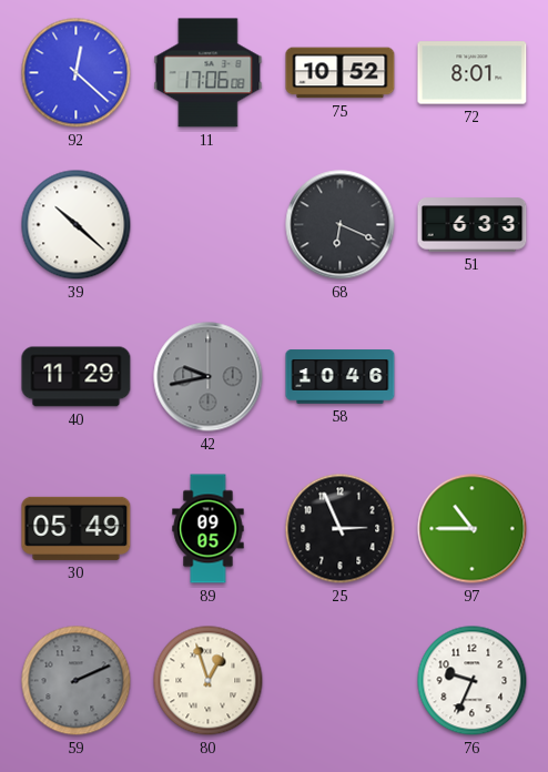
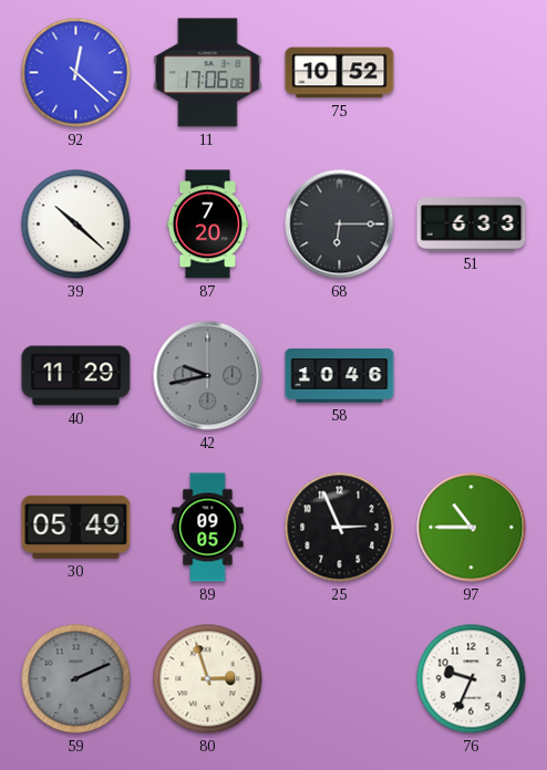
72: 8:01 -> none
87: none -> 7:20
68: 6:19 -> 6:15
80: 12:57 -> 2:57
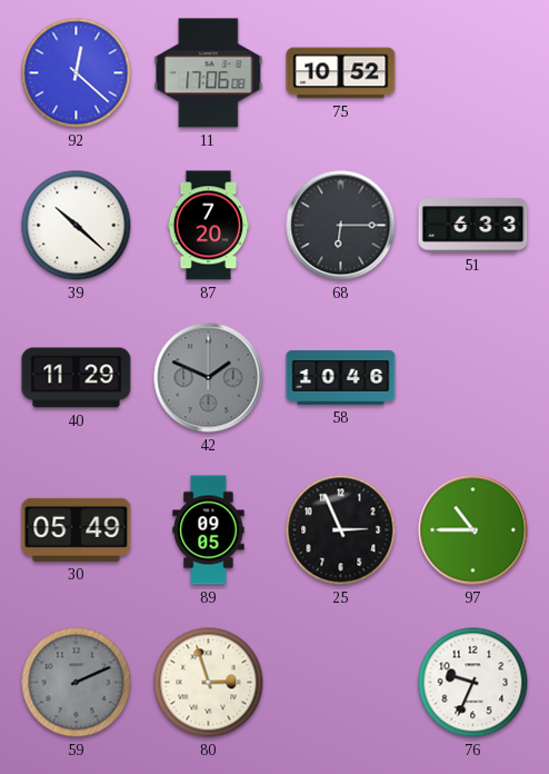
42: 9:43 -> 1:49
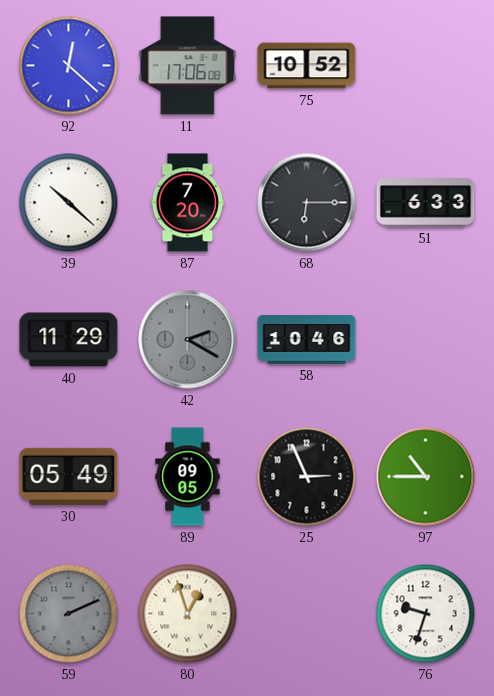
42: 1:49 -> 2:20
80: 2:57 -> 12:57
76: 9:34 -> 9:33
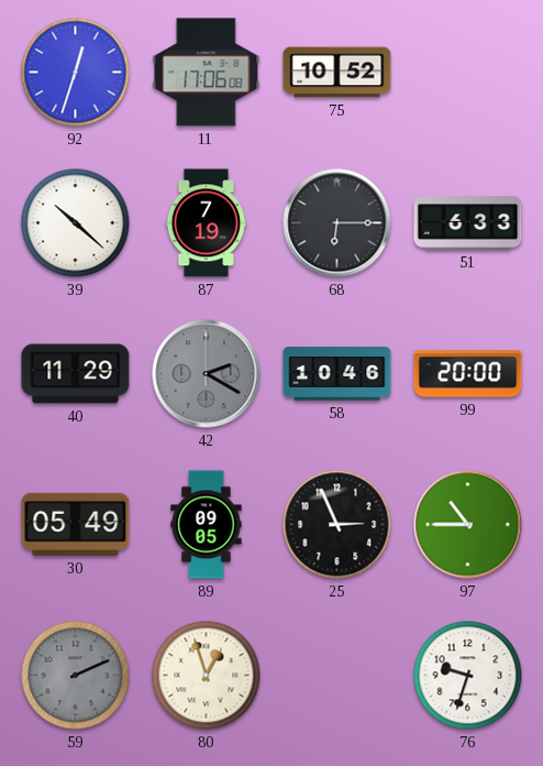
92: 12:22 -> 12:33
87: 7:20 -> 7:19
99: none -> 20:00
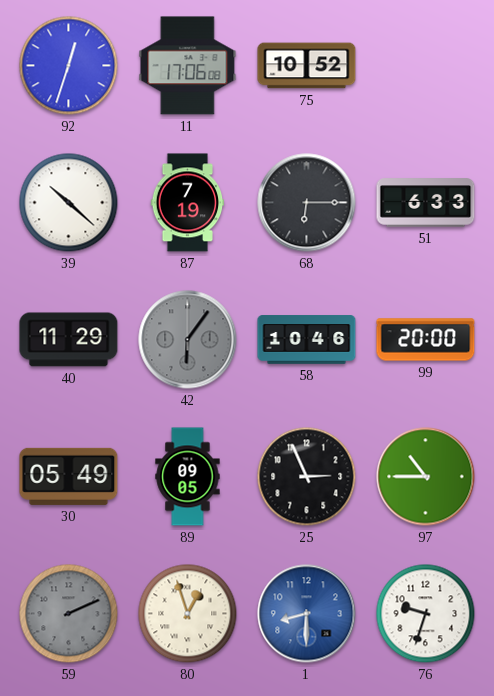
42: 2:20 -> 6:06
1: none -> 8:30
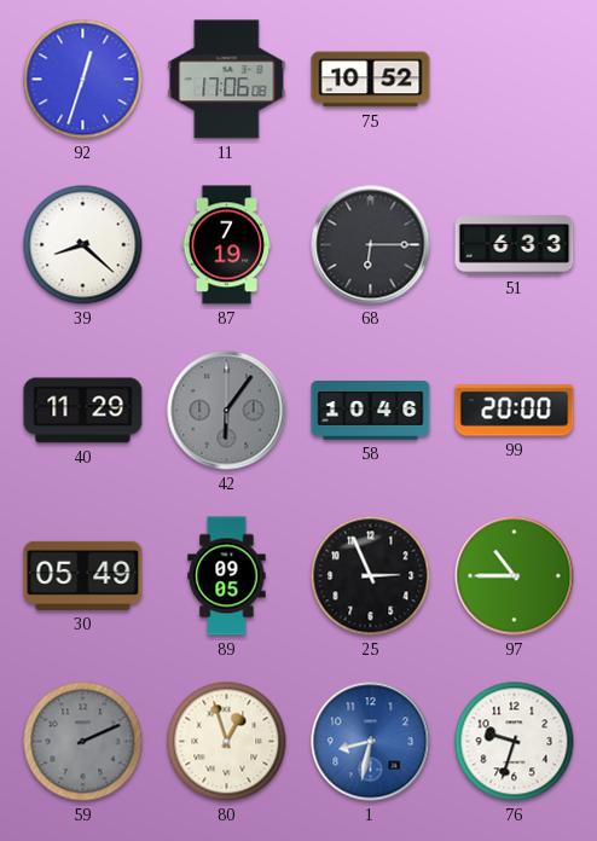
39: 10:22 -> 8:22
1: 8:30 -> 8:32
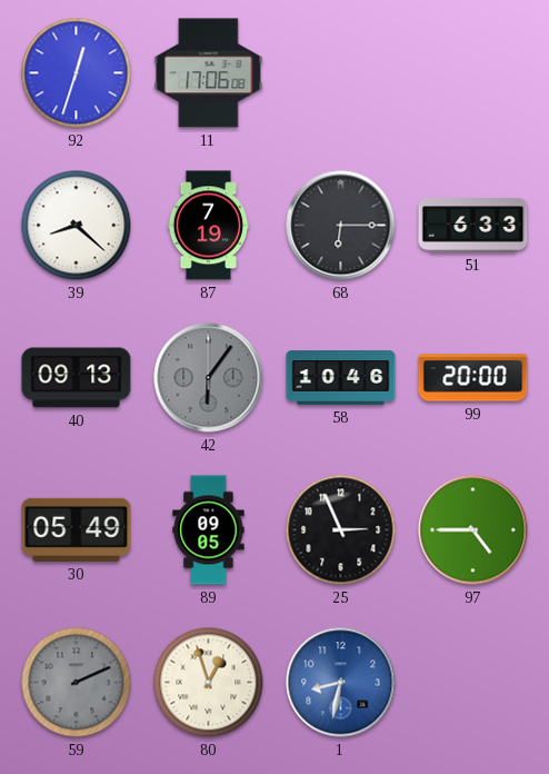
75: 10:52 -> none
40: 11:29 -> 09:13
97: 10:45 -> 4:45
76: 9:33 -> none
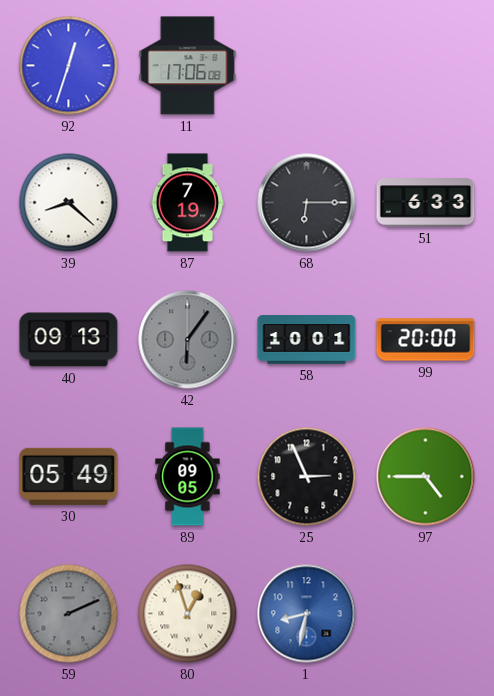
58: 10:46 -> 10:01
